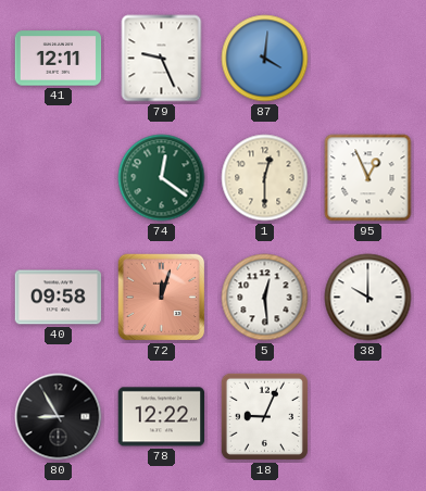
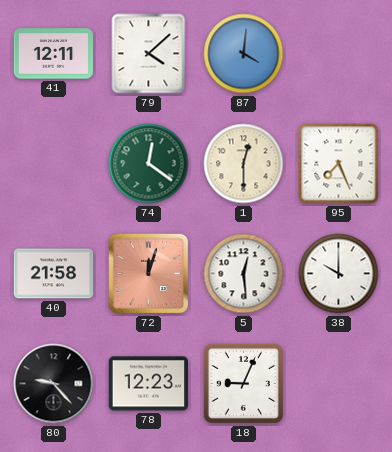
79: 9:26 -> 4:08
95: 12:56 -> 7:26
40: 09:58 -> 21:58
80: 8:55 -> 9:23
78: 12:22 -> 12:23
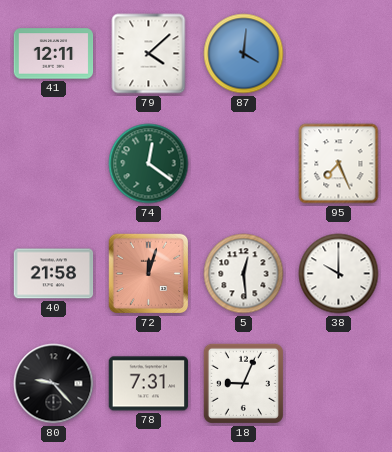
1: 12:30 -> none
78: 12:23 -> 7:31
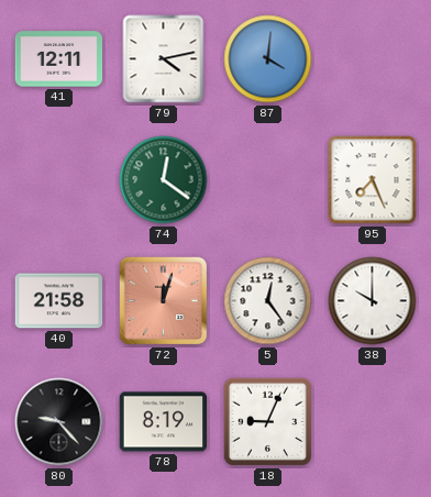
79: 4:08 -> 4:13
5: 12:29 -> 12:24
78: 7:31 -> 8:19
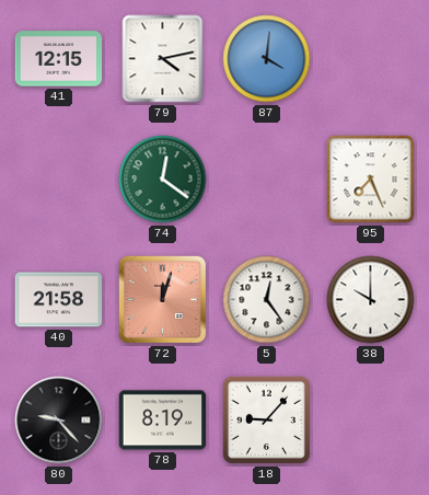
41: 12:11 -> 12:15
18: 9:04 -> 9:07
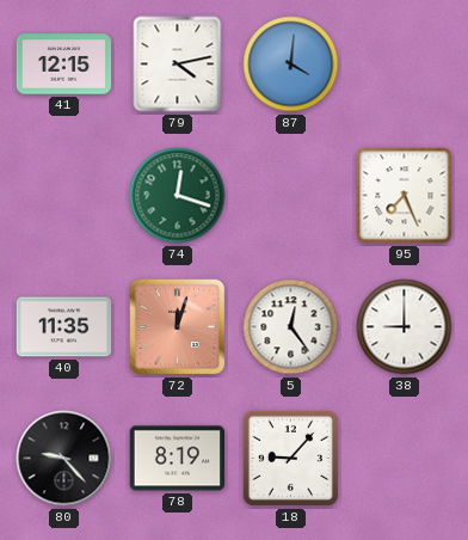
74: 12:21 -> 12:18
40: 21:58 -> 11:35
38: 10:00 -> 9:00
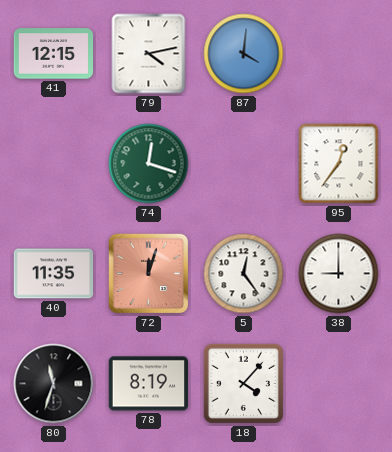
95: 7:26 -> 12:36
80: 9:23 -> 11:33
18: 9:07 -> 4:07
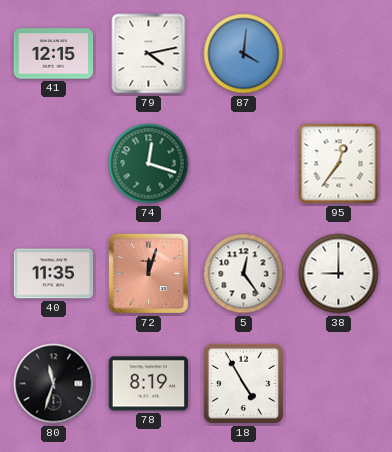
18: 4:07 -> 4:55
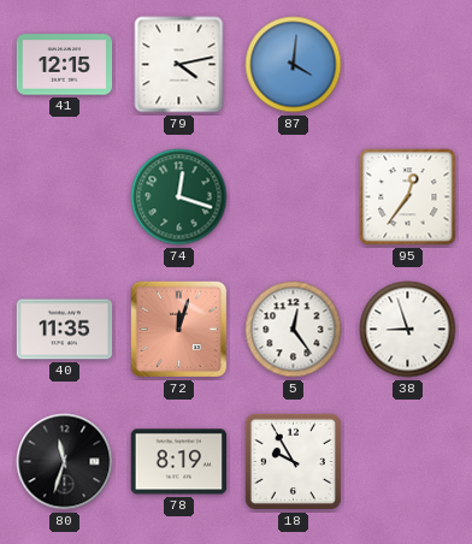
38: 9:00 -> 8:57
18: 4:55 -> 9:55
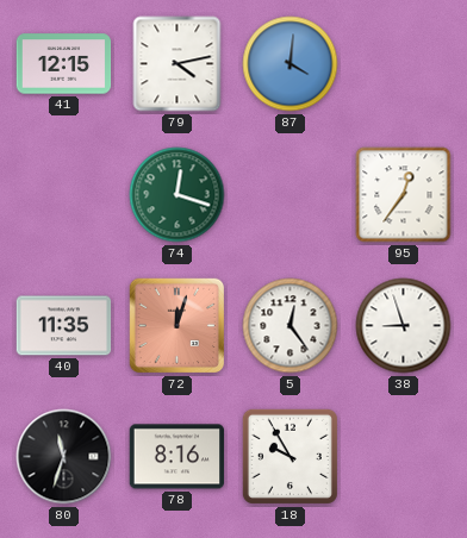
78: 8:19 -> 8:16
